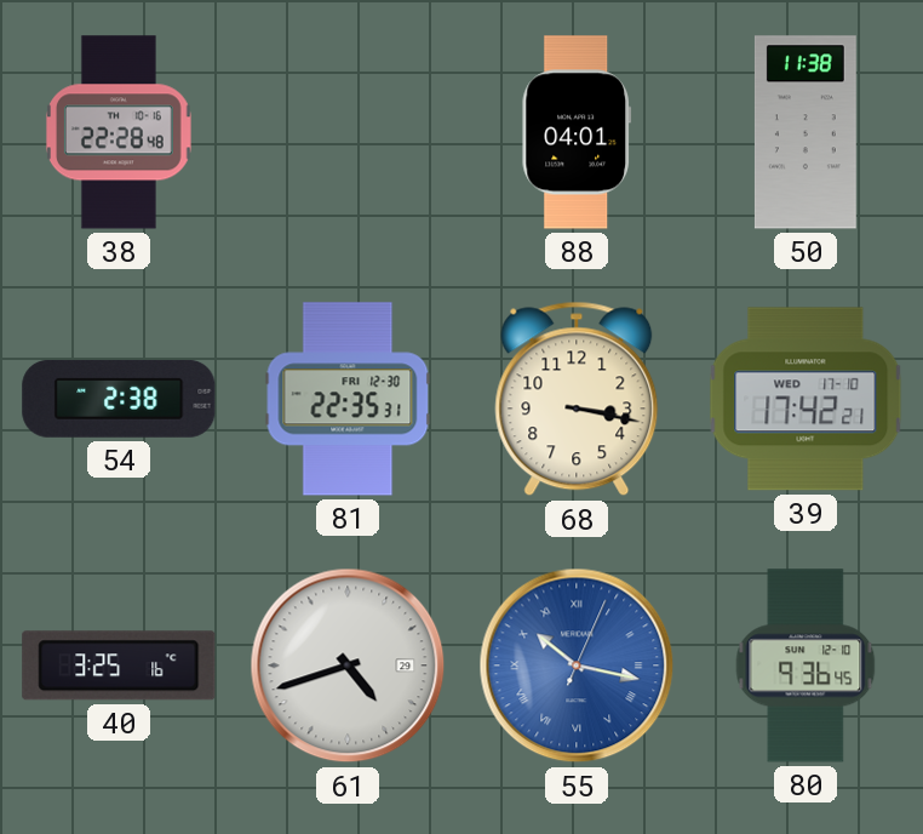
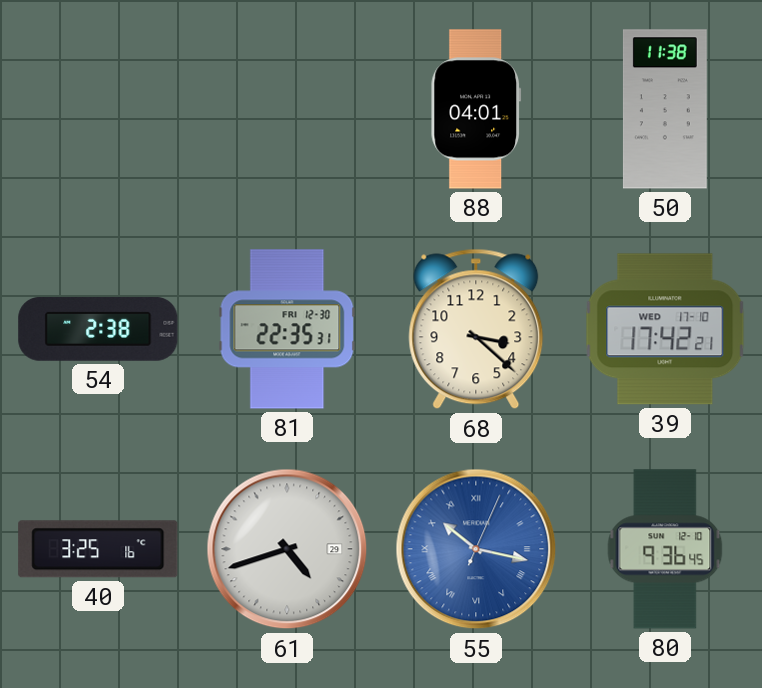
38: 22:28 -> none
68: 3:17 -> 3:22
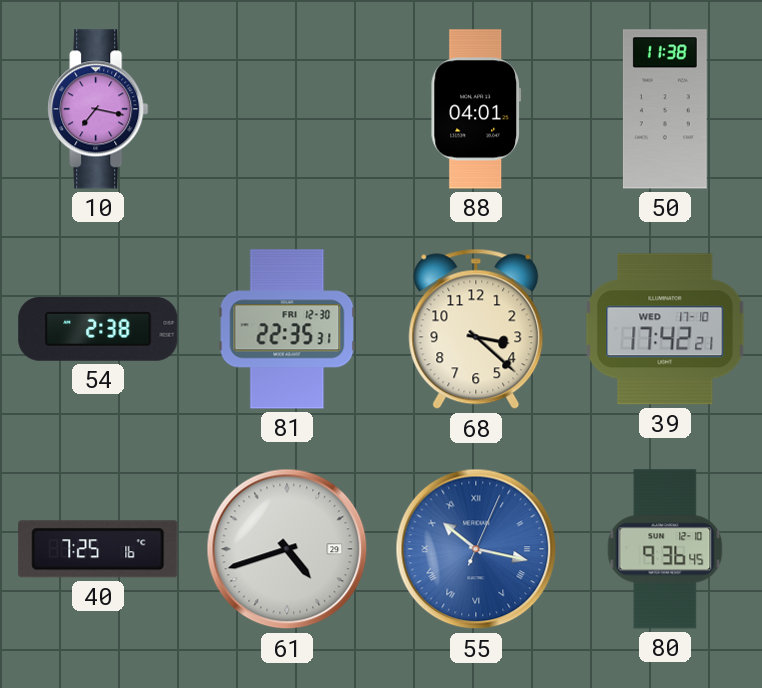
10: none -> 7:17
40: 3:25 -> 7:25
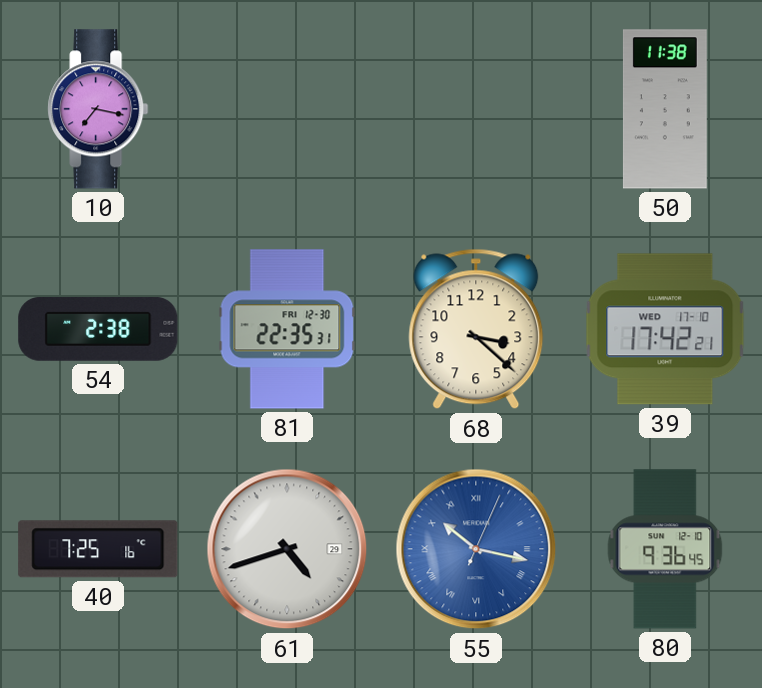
88: 04:01 -> none
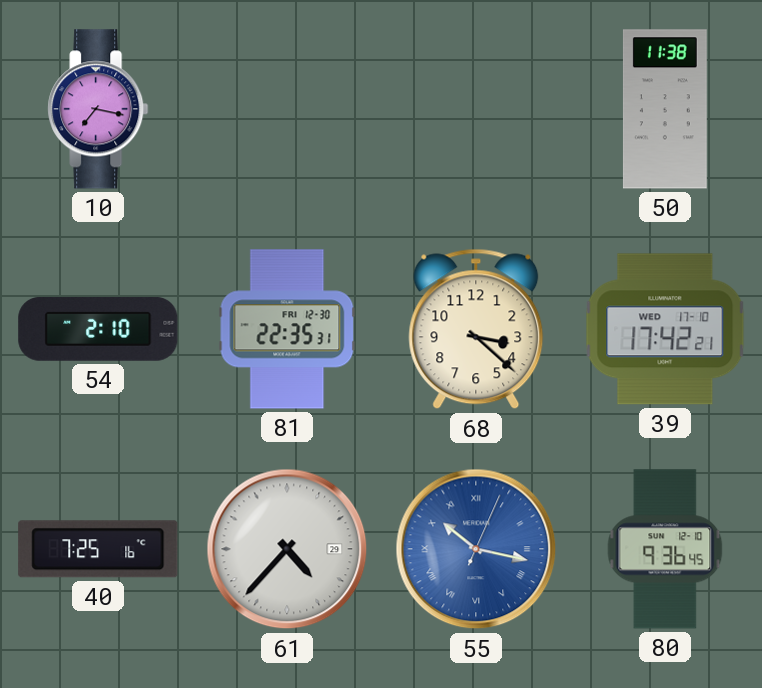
54: 2:38 -> 2:10
61: 4:42 -> 4:37
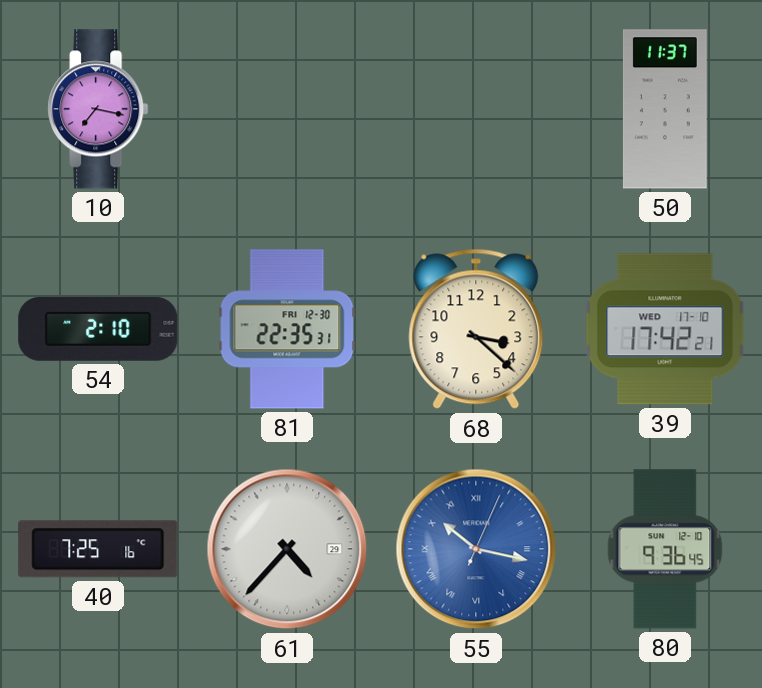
50: 11:38 -> 11:37
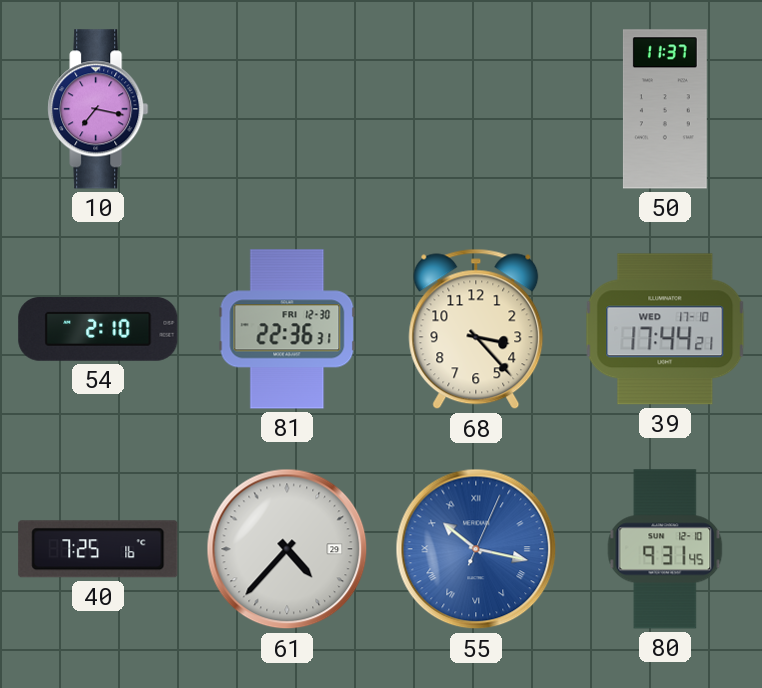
81: 22:35 -> 22:36
68: 3:22 -> 3:23
39: 17:42 -> 17:44
80: 9:36 -> 9:31
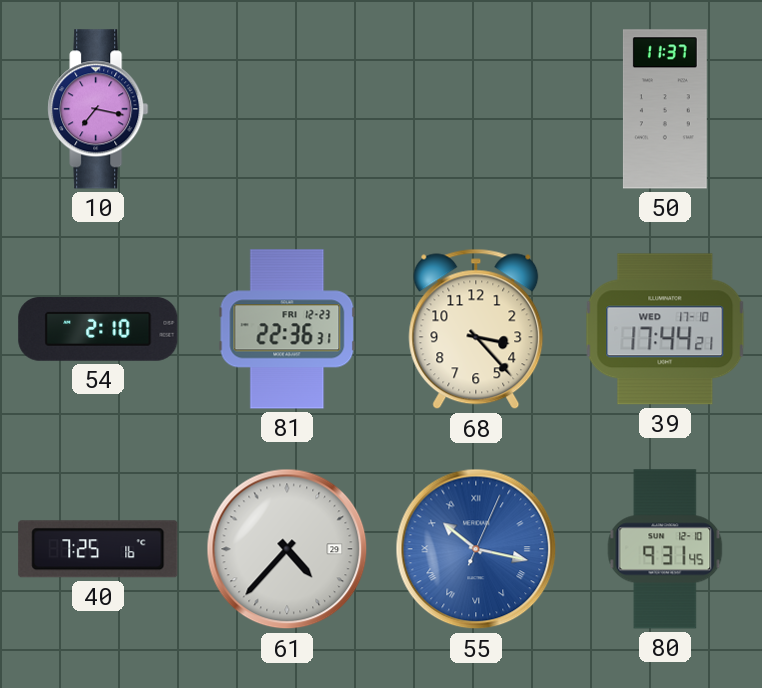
81 date: FRI 12-30 -> FRI 12-23
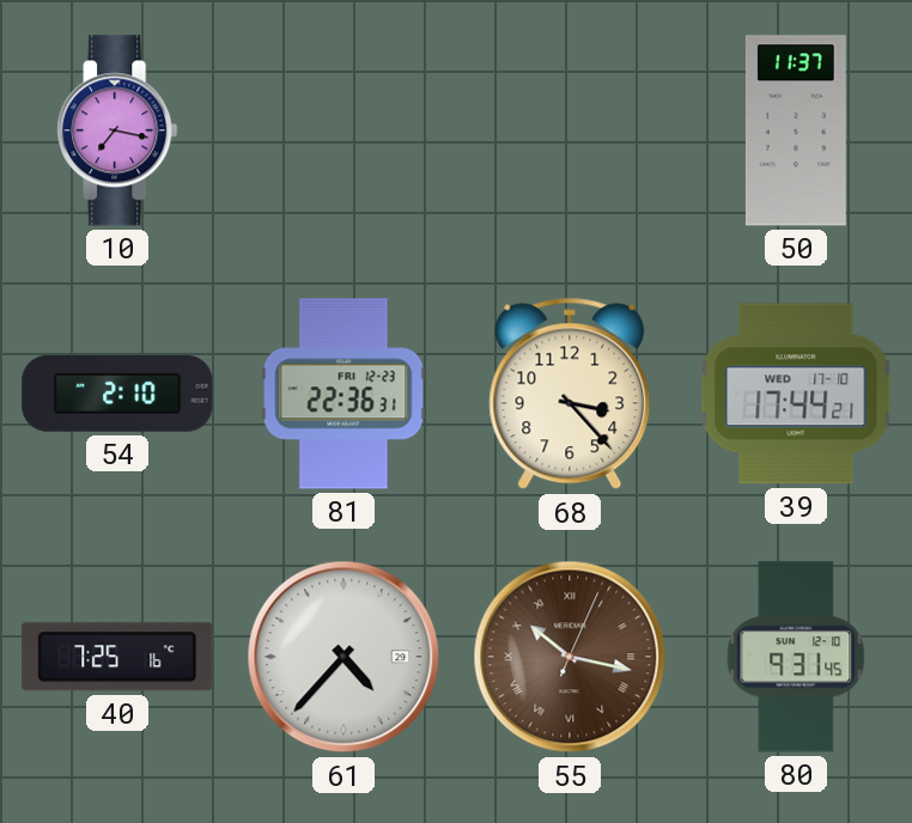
55 dial: blue -> brown
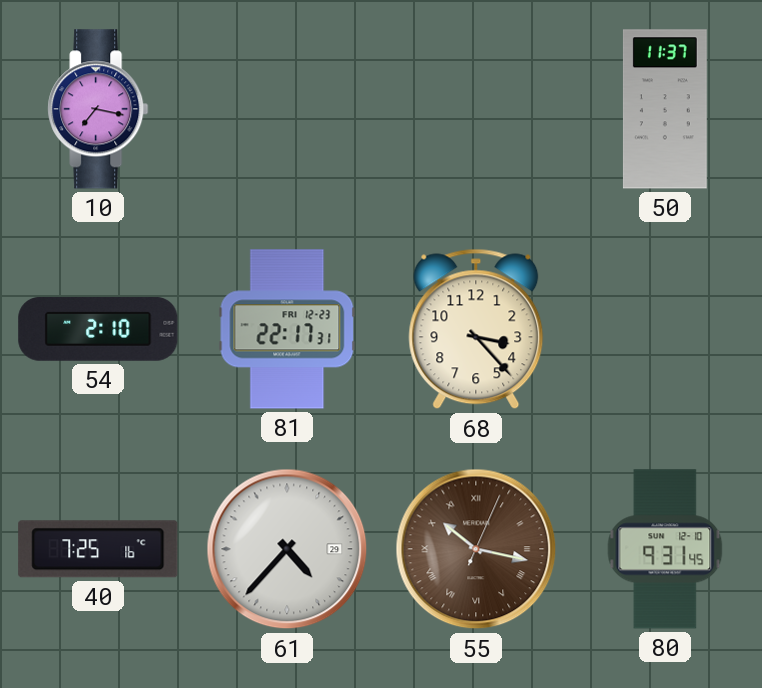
81: 22:36 -> 22:17
39: 17:44 -> none
